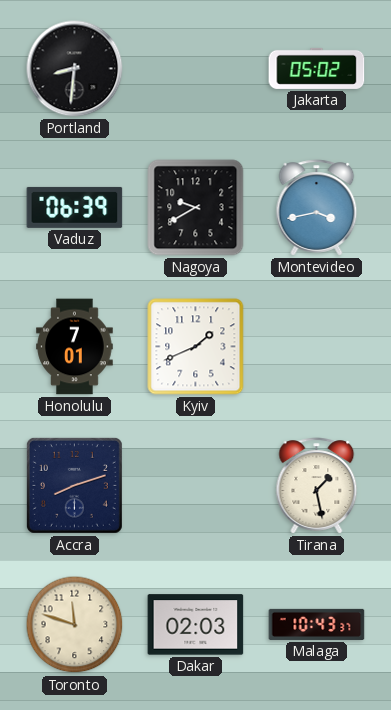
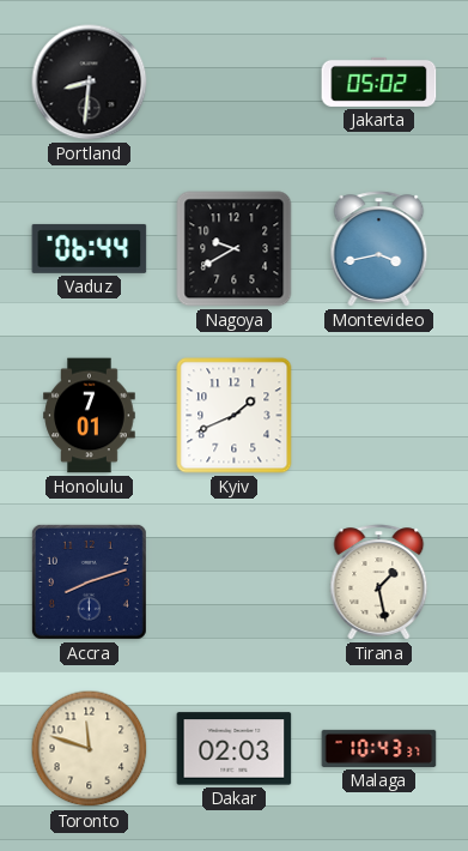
Vaduz: 06:39 -> 06:44
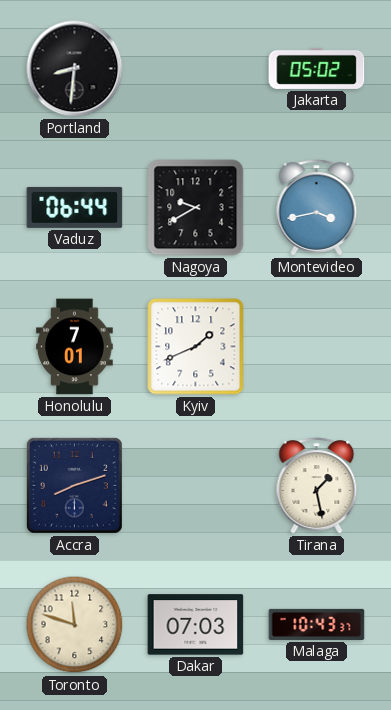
Dakar: 02:03 -> 07:03
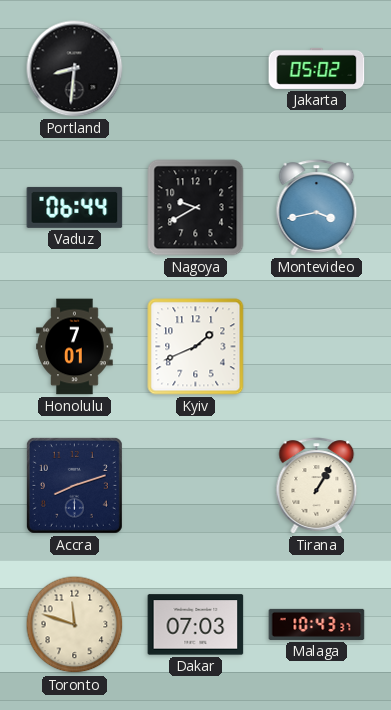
Tirana: 1:28 -> 1:05
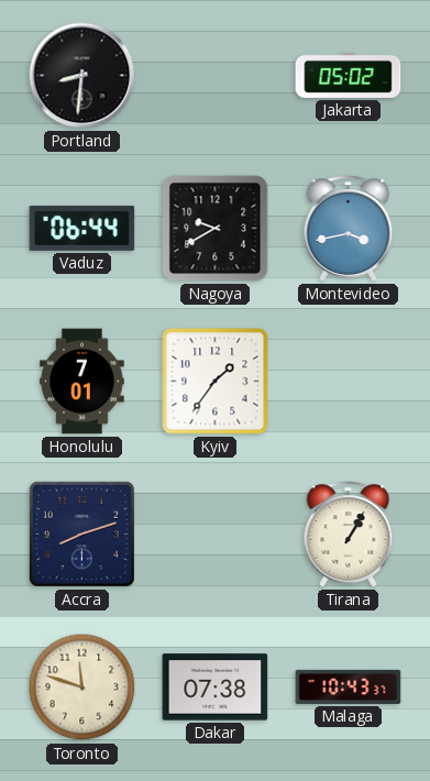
Kyiv: 1:41 -> 1:36
Dakar: 07:03 -> 07:38
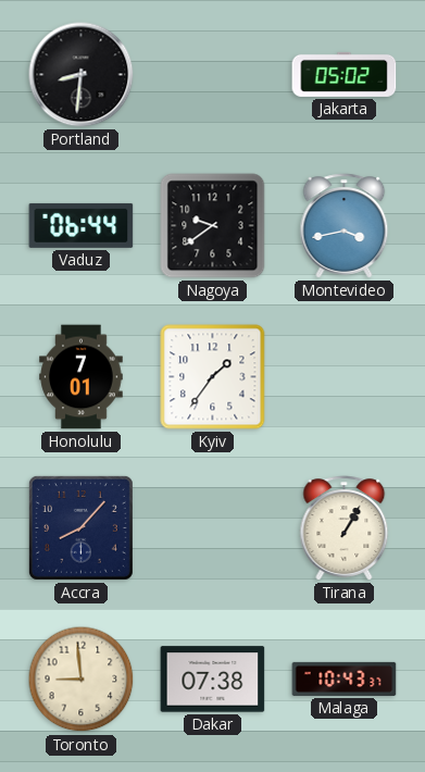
Nagoya: 9:40 -> 9:39
Accra: 8:12 -> 8:07
Toronto: 11:48 -> 8:59
